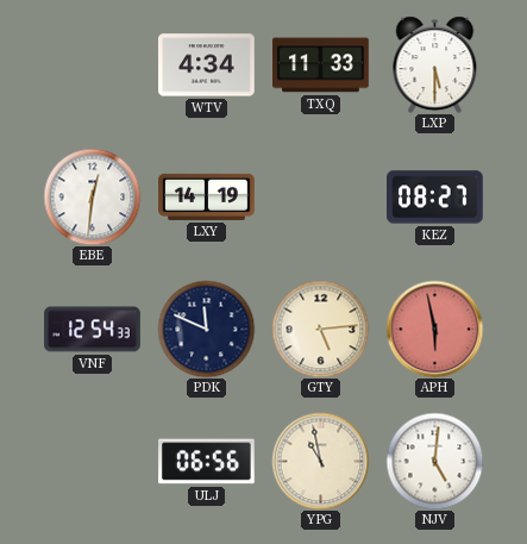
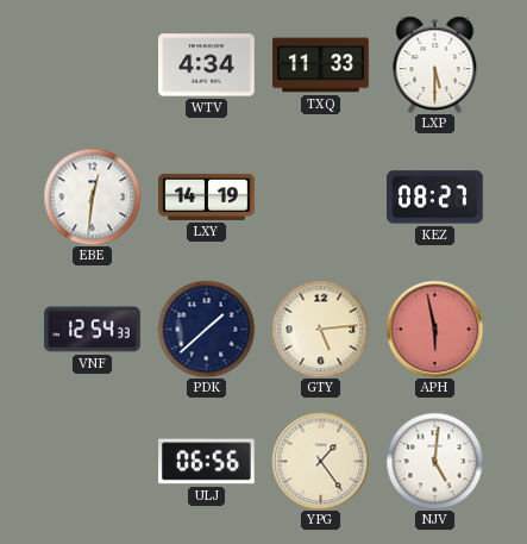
PDK: 11:49 -> 1:38
YPG: 10:58 -> 1:24
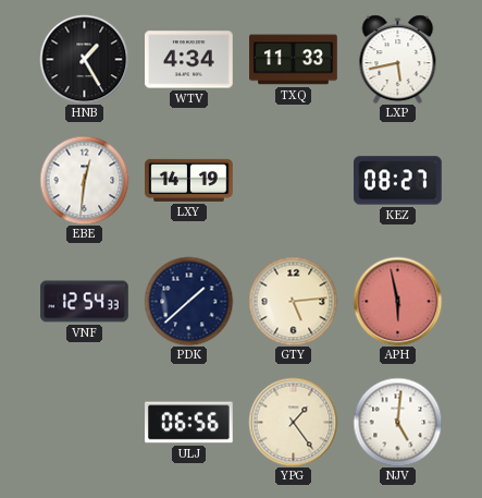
HNB: none -> 1:25
LXP: 5:30 -> 5:43
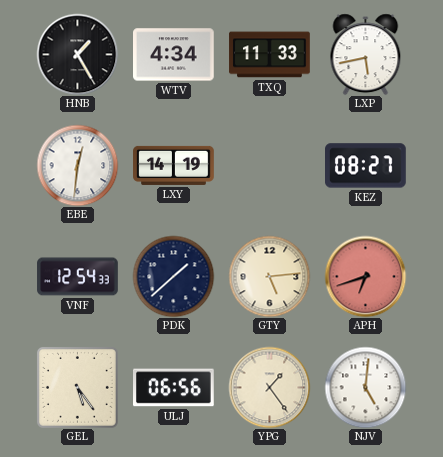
APH: 5:58 -> 6:42
GEL: none -> 5:24
